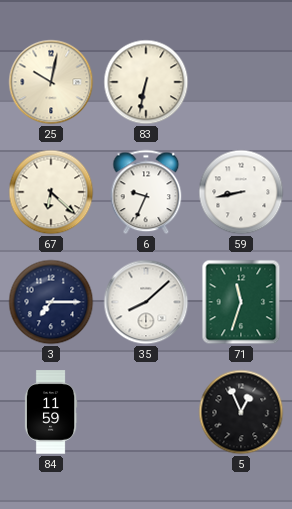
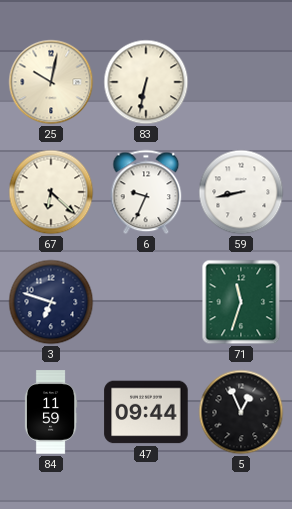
3: 7:15 -> 6:48
35: 8:08 -> none
47: none -> 09:44
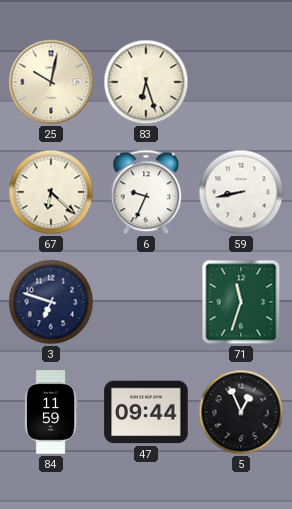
83: 6:32 -> 6:27
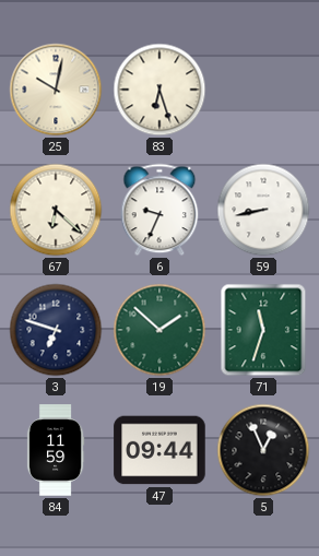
19: none -> 1:52
